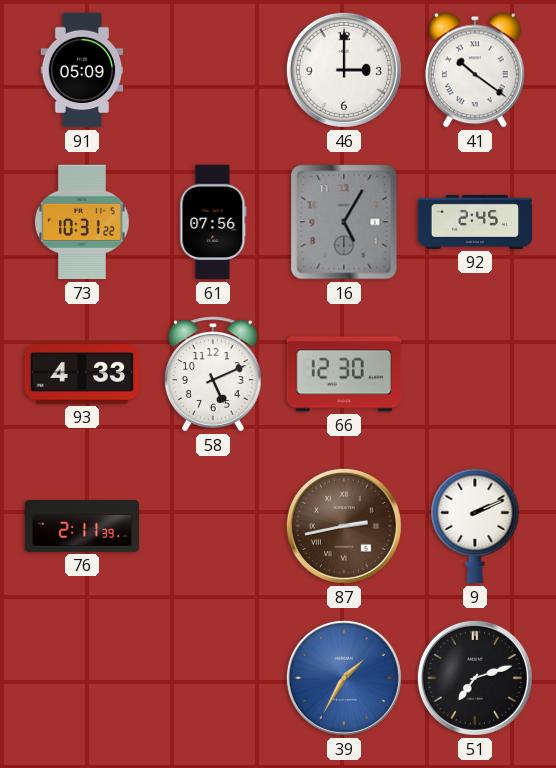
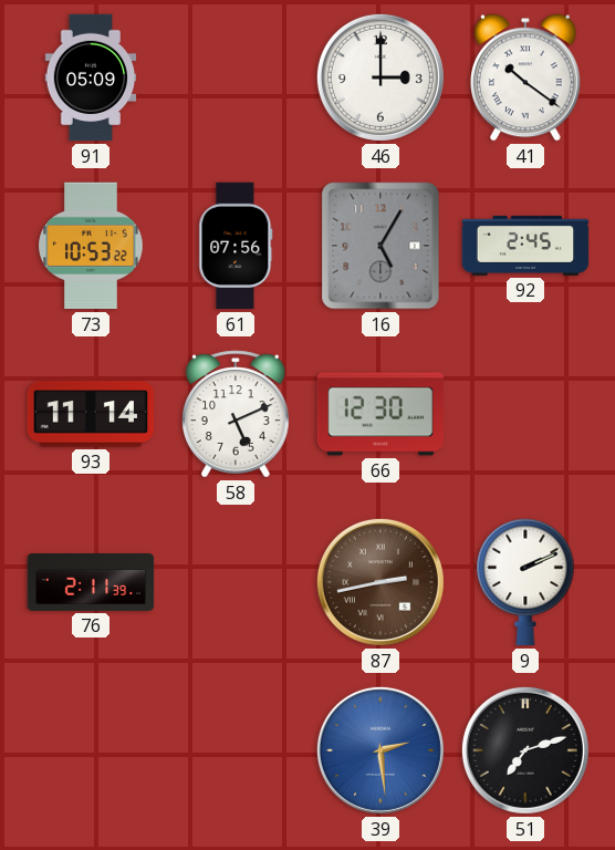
73: 10:31 -> 10:53
93: 4:33 -> 11:14
39: 1:35 -> 2:29
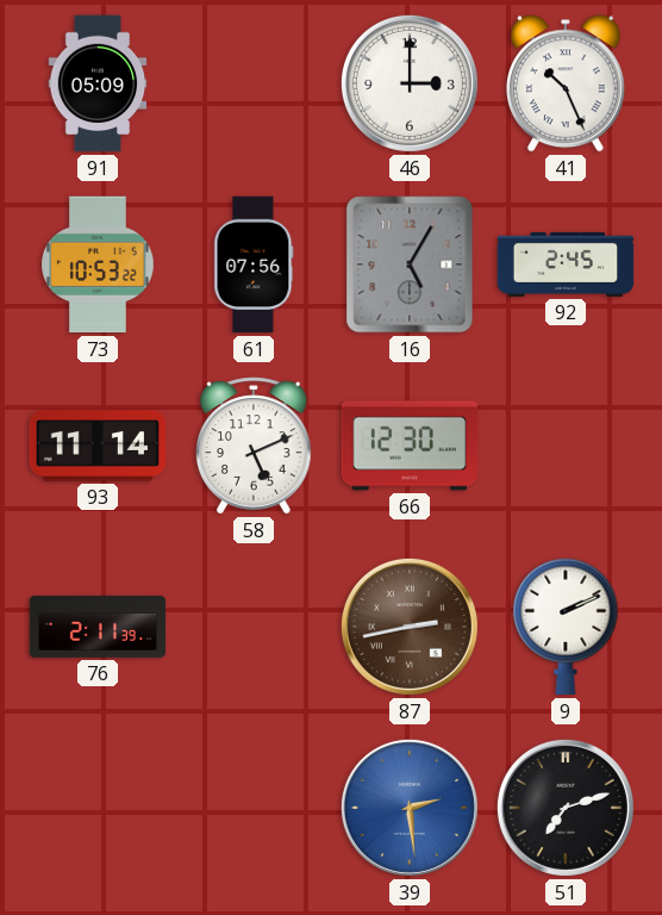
41: 10:21 -> 10:26
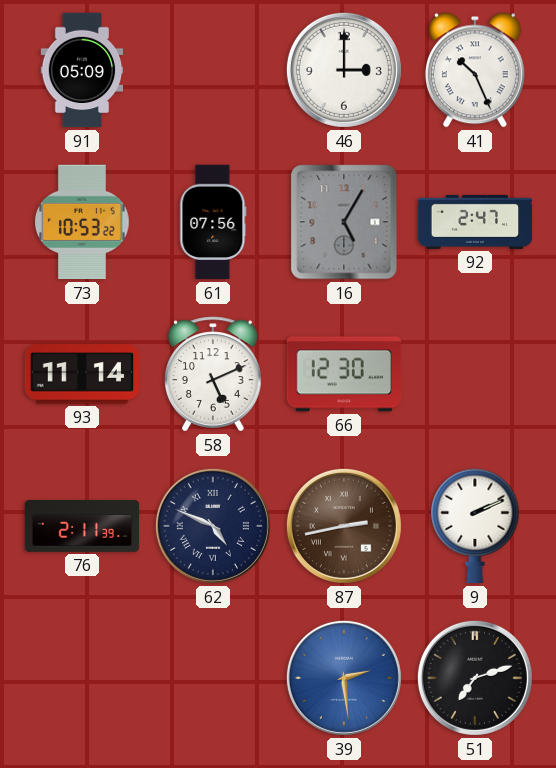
92: 2:45 -> 2:47
62: none -> 4:49
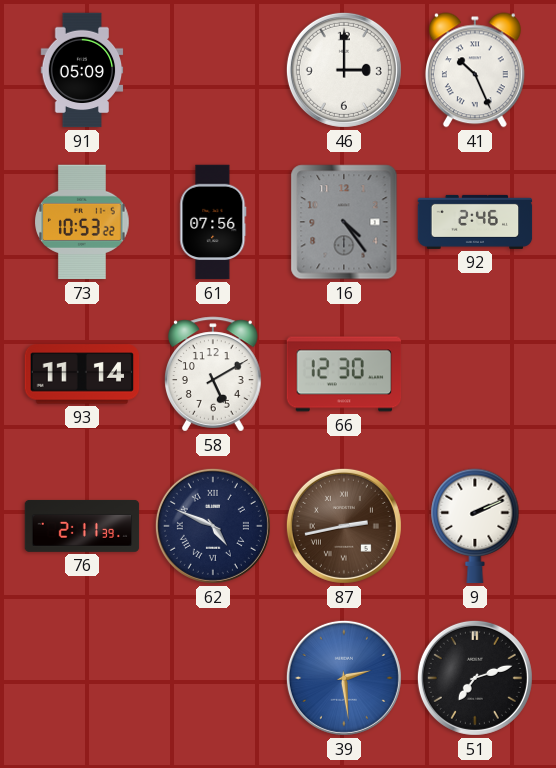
16: 5:05 -> 4:24
92: 2:47 -> 2:46
58: 5:11 -> 5:10
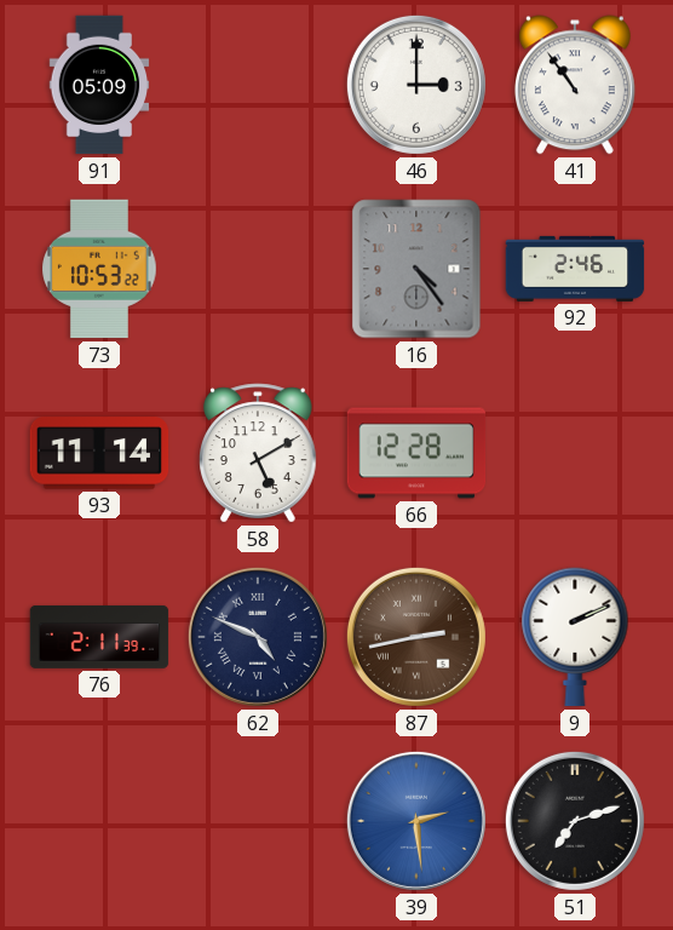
41: 10:26 -> 10:54
61: 07:56 -> none
66: 12:30 -> 12:28
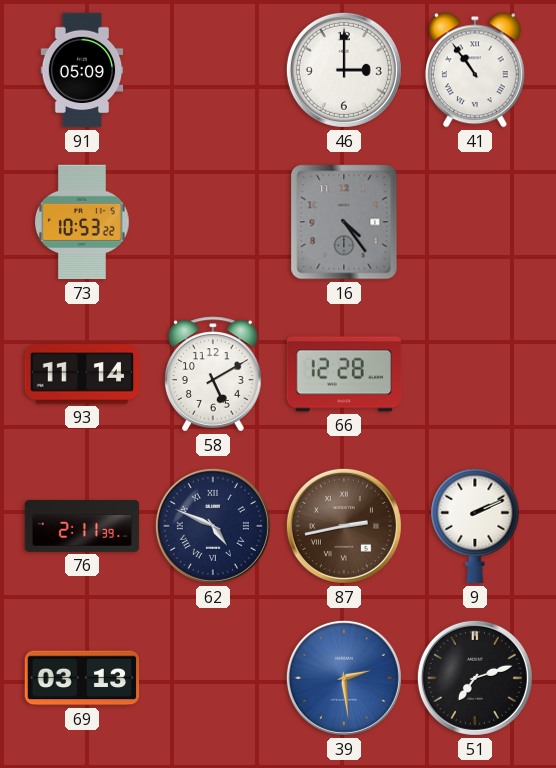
92: 2:46 -> none
69: none -> 03:13
